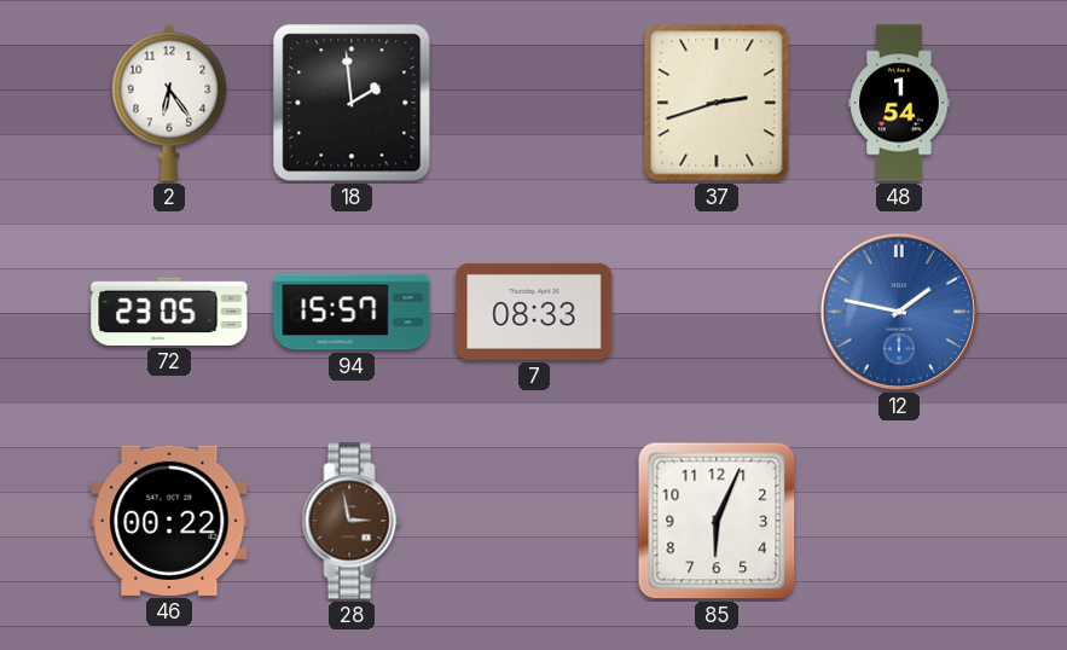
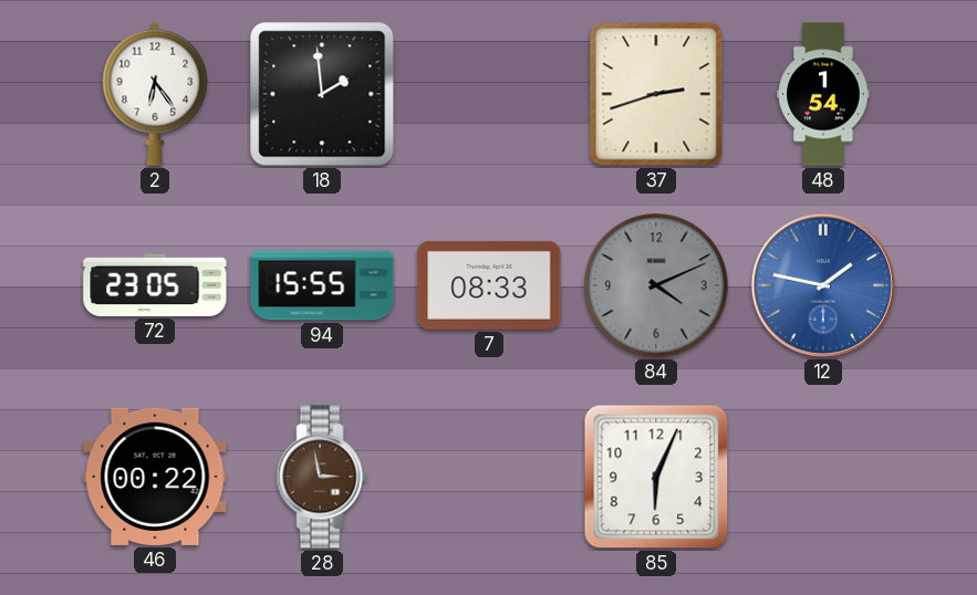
94: 15:57 -> 15:55
84: none -> 4:11
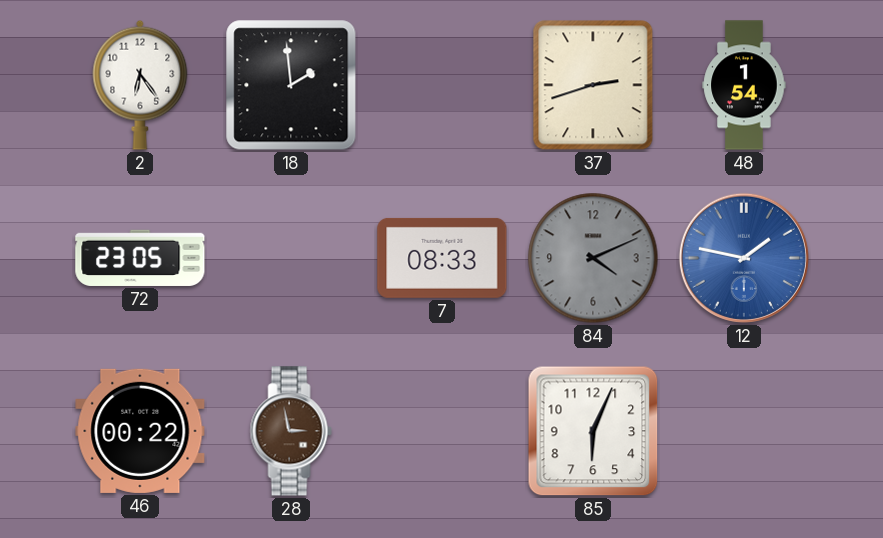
94: 15:55 -> none
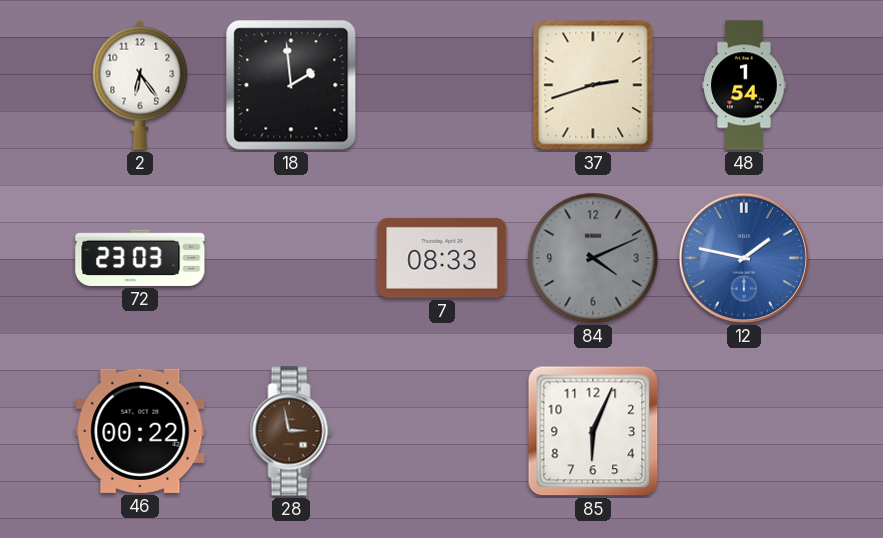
72: 23:05 -> 23:03
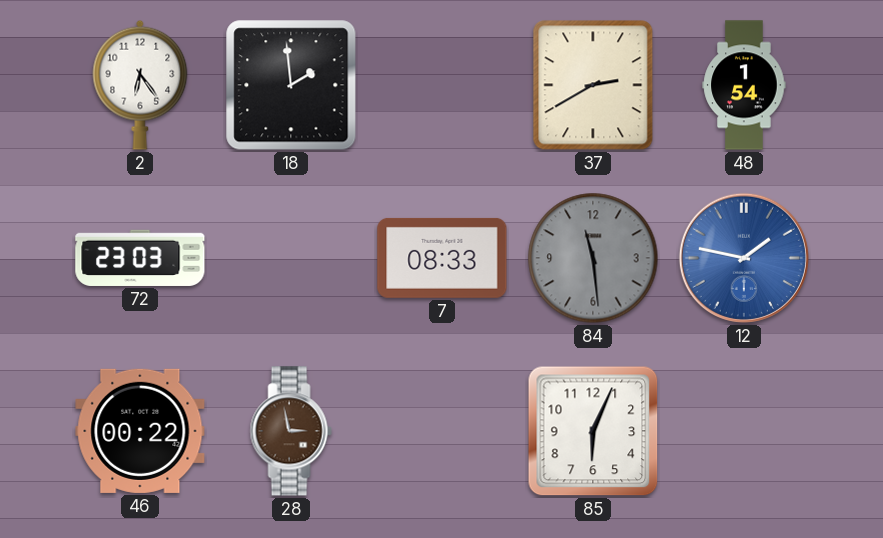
37: 2:42 -> 2:40
84: 4:11 -> 11:29
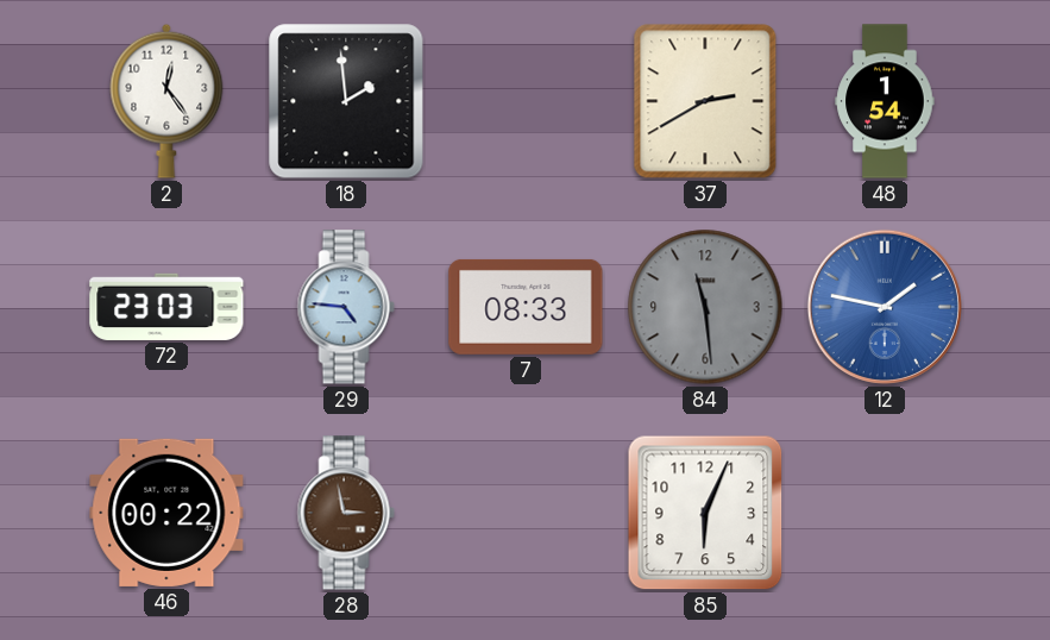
2: 6:24 -> 12:24
29: none -> 4:46
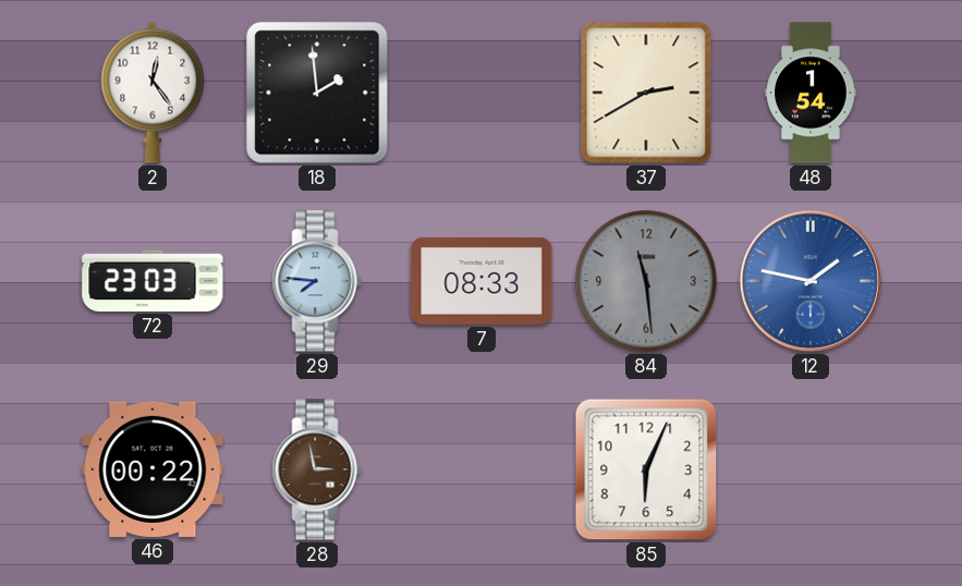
29: 4:46 -> 7:46
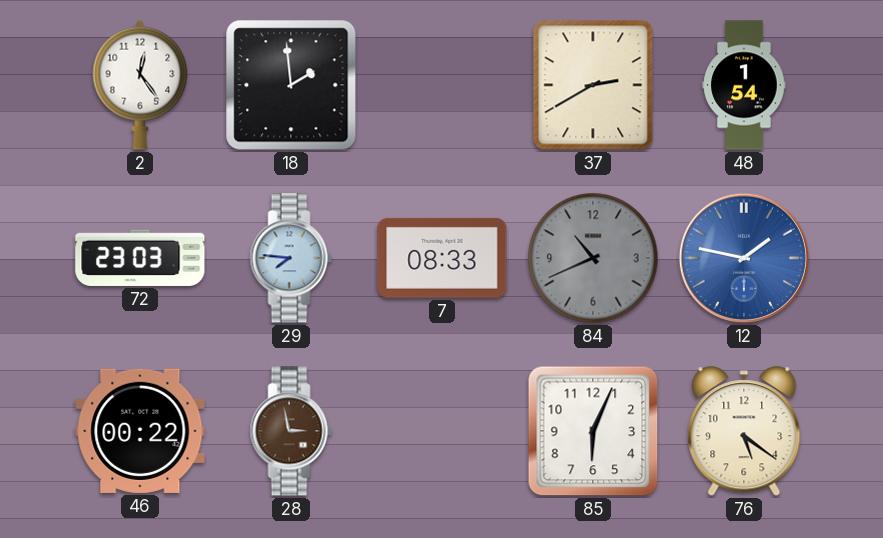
84: 11:29 -> 10:41
76: none -> 5:21
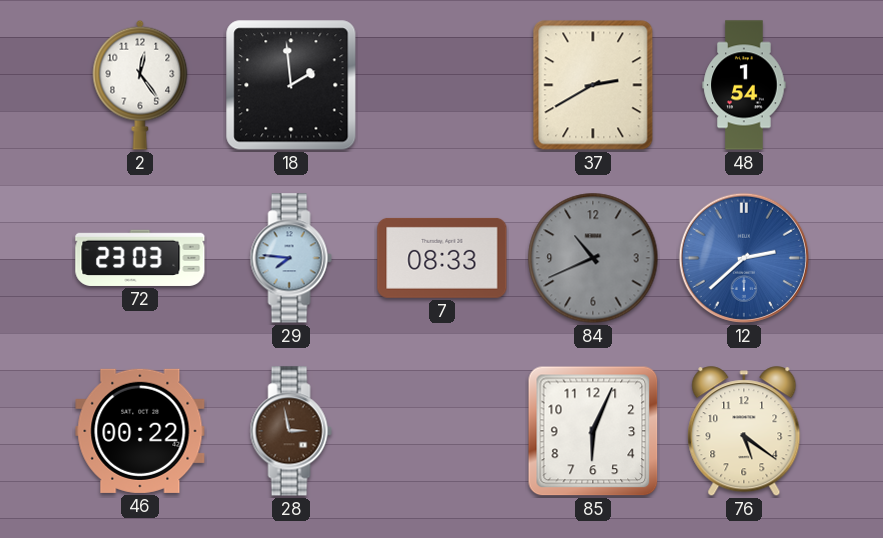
12: 1:47 -> 2:38
